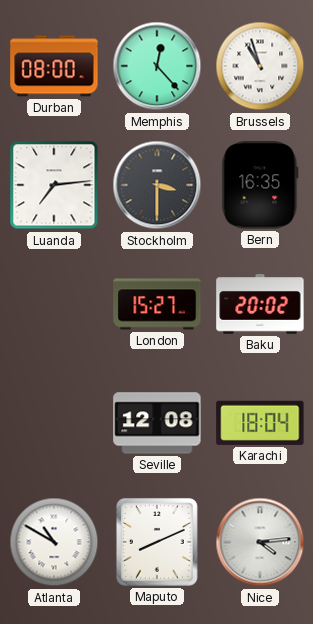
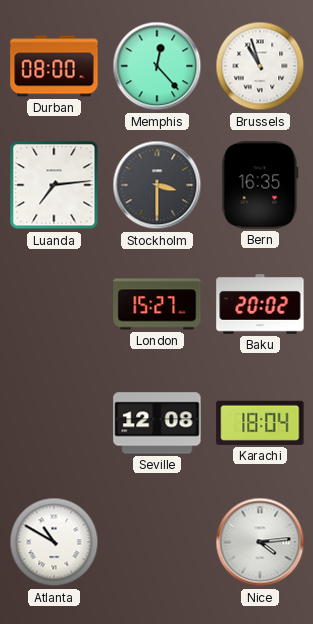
Maputo: 8:11 -> none
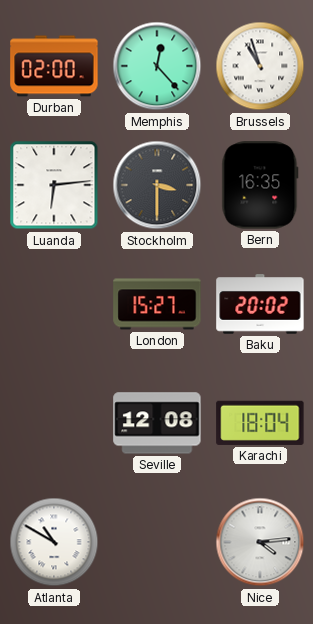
Durban: 08:00 -> 02:00
Luanda: 7:14 -> 6:14
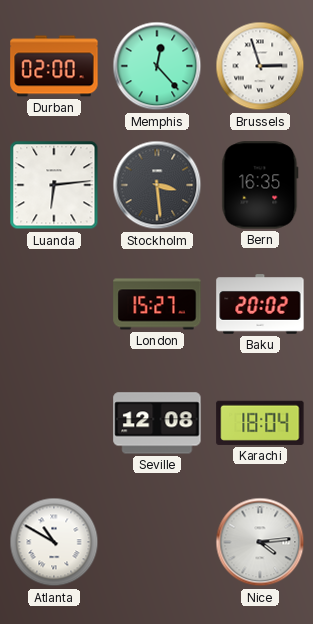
Brussels: 10:57 -> 2:57
Stockholm: 3:30 -> 3:29
